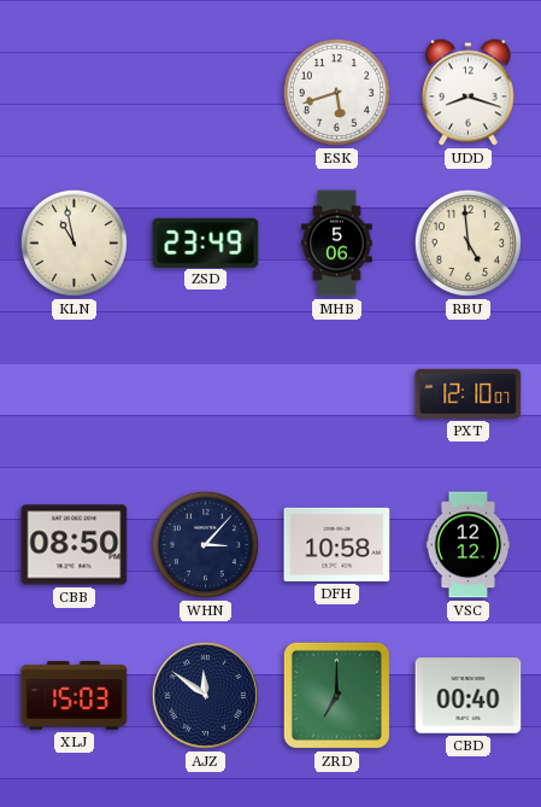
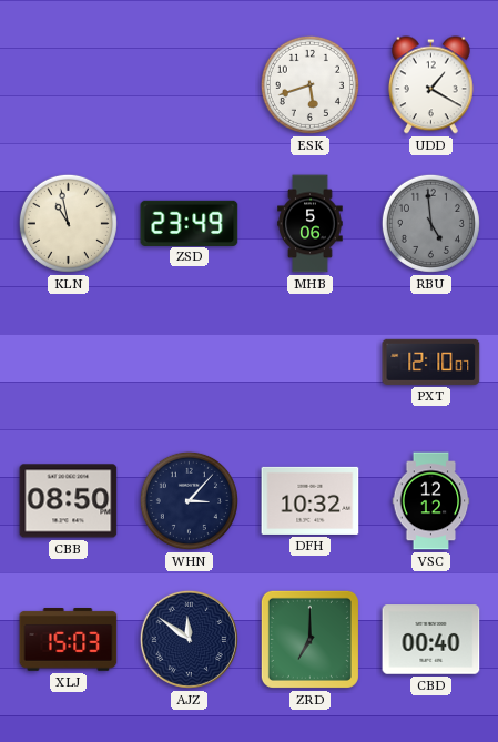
UDD: 8:18 -> 1:20
RBU dial: cream -> grey
DFH: 10:58 -> 10:32
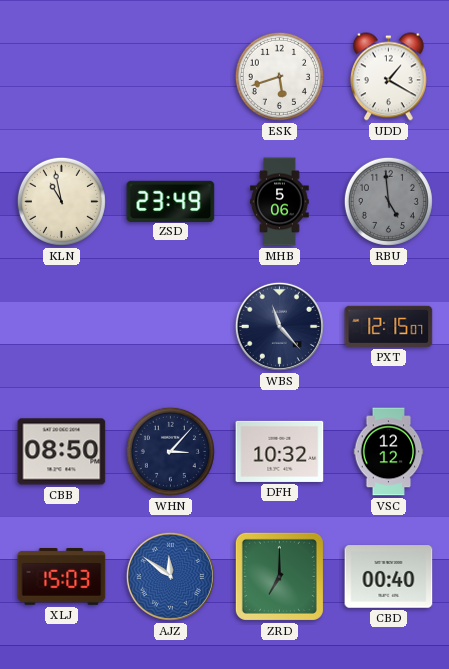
WBS: none -> 11:23
PXT: 12:10 -> 12:15
AJZ dial: navy -> blue
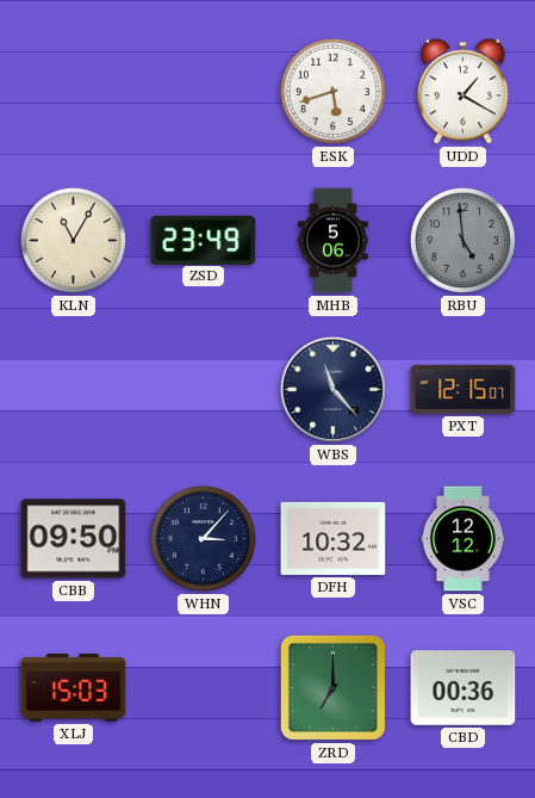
KLN: 10:58 -> 11:05
CBB: 08:50 -> 09:50
AJZ: 11:51 -> none
CBD: 00:40 -> 00:36
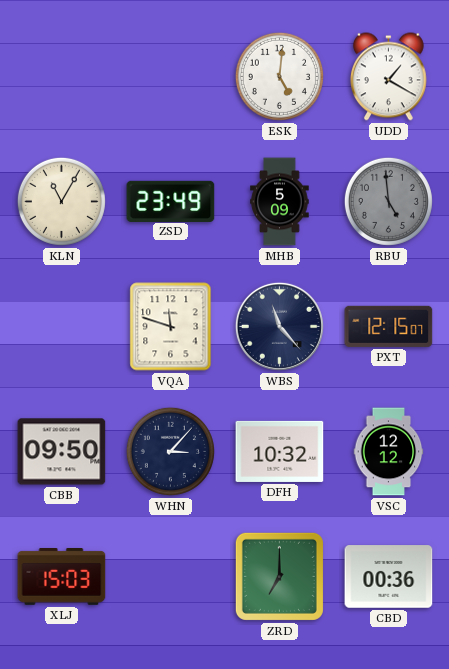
ESK: 5:42 -> 5:01
MHB: 5:06 -> 5:09
VQA: none -> 11:48
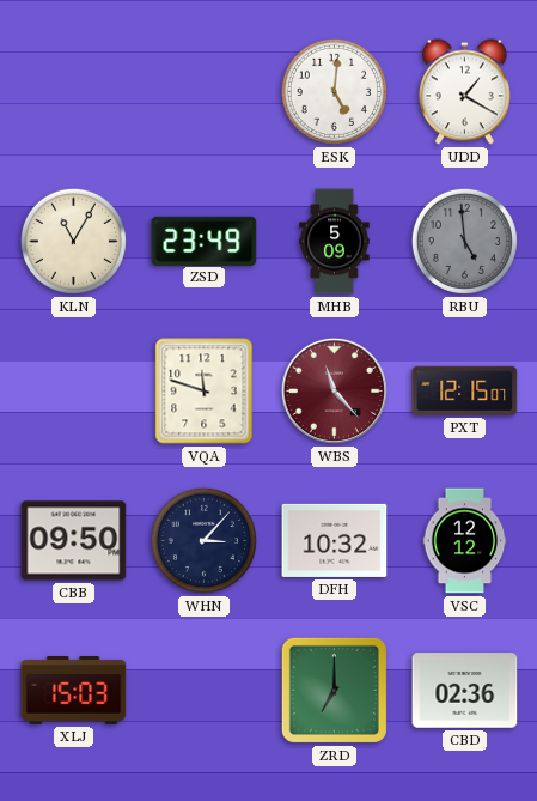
WBS dial: navy -> burgundy
CBD: 00:36 -> 02:36
